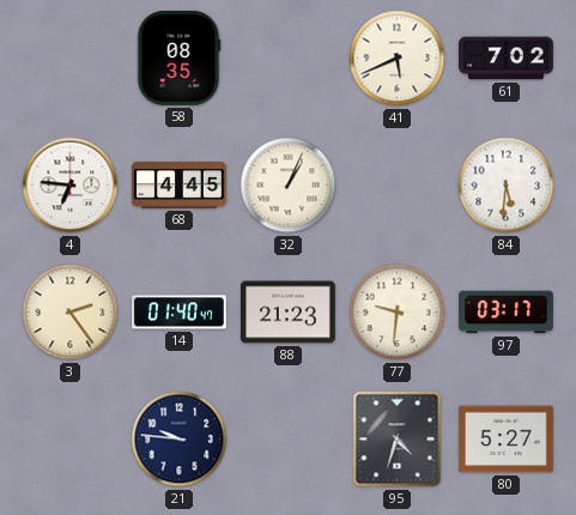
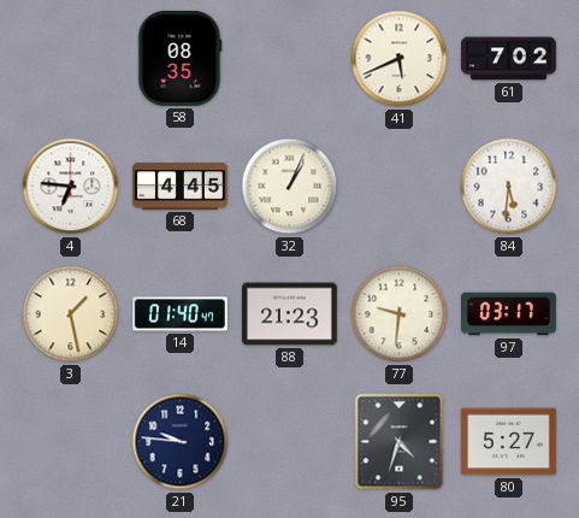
3: 2:24 -> 1:28
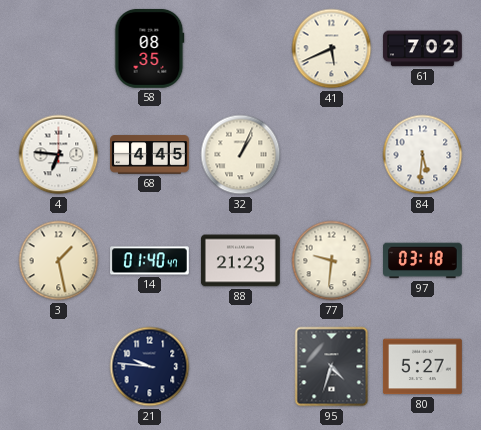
97: 03:17 -> 03:18
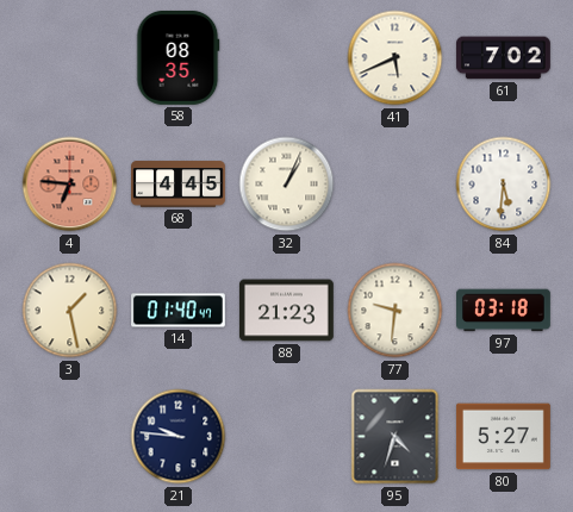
4 dial: white -> salmon
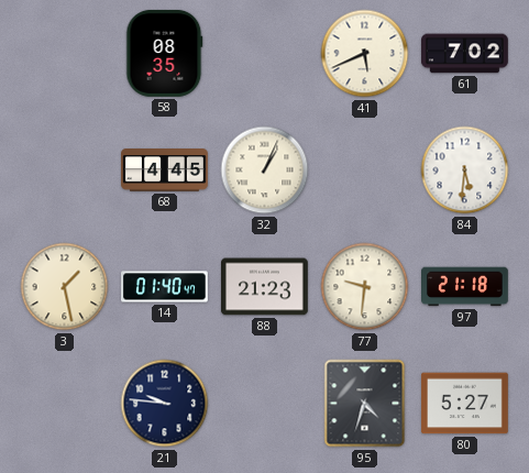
4: 6:46 -> none
97: 03:18 -> 21:18
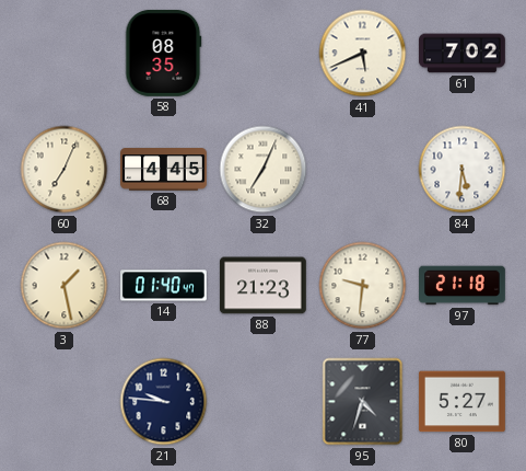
60: none -> 7:04
32: 1:04 -> 7:04
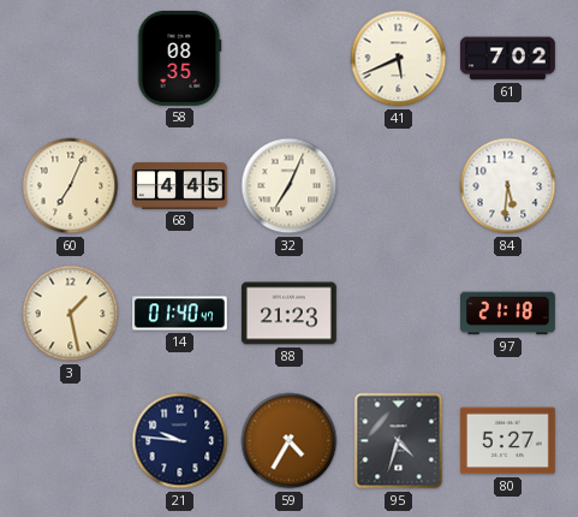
77: 9:31 -> none
59: none -> 4:35
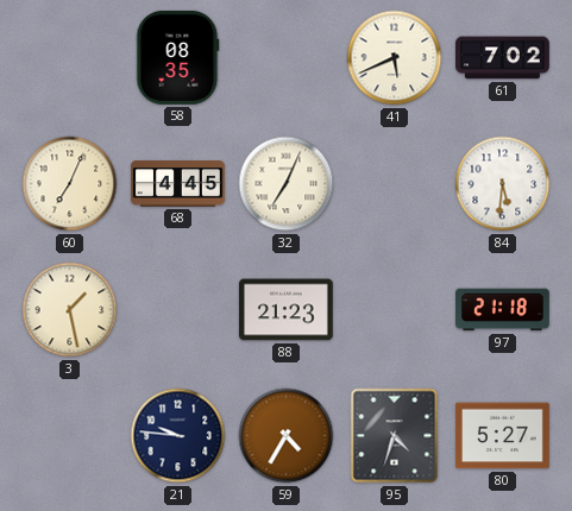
14: 01:40 -> none
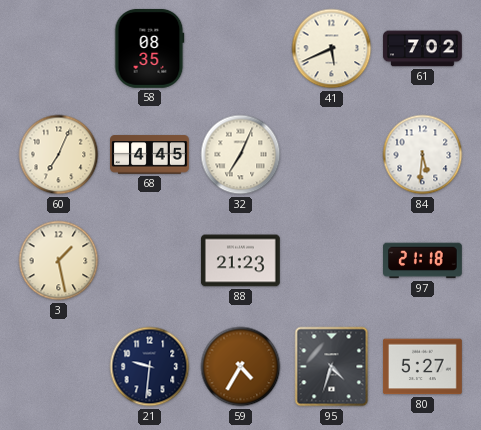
21: 9:46 -> 9:31
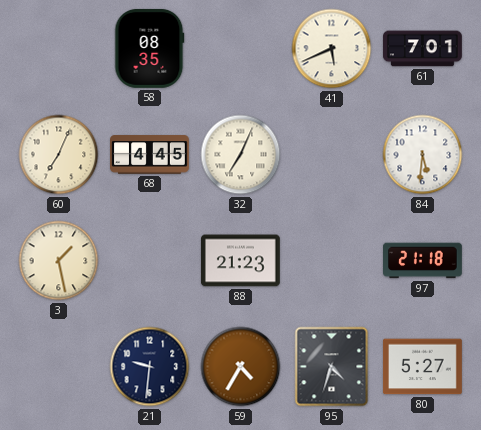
61: 7:02 -> 7:01
